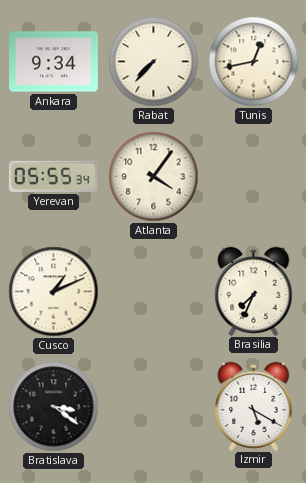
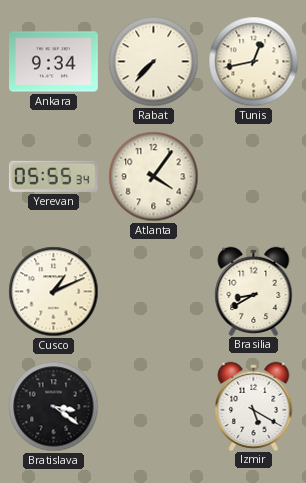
Brasilia: 7:34 -> 8:40
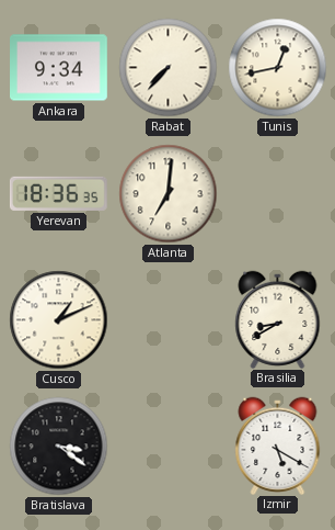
Yerevan: 05:55 -> 18:36
Atlanta: 4:06 -> 7:01
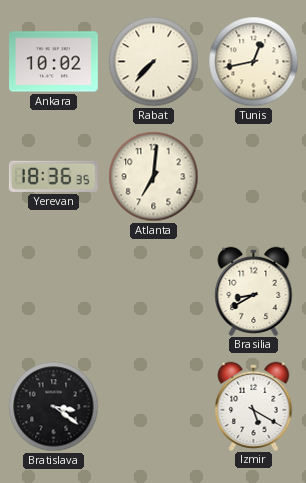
Ankara: 9:34 -> 10:02
Cusco: 1:11 -> none
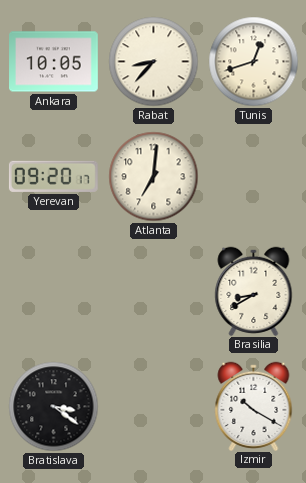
Ankara: 10:02 -> 10:05
Rabat: 7:37 -> 8:37
Tunis: 12:43 -> 12:42
Yerevan: 18:36 -> 09:20
Izmir: 5:20 -> 10:20
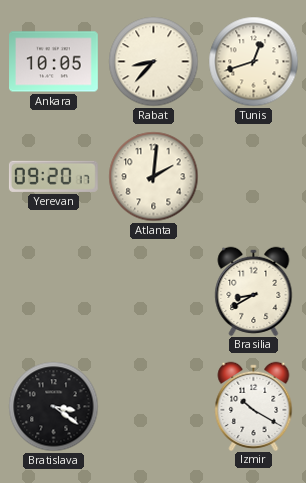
Atlanta: 7:01 -> 2:01
